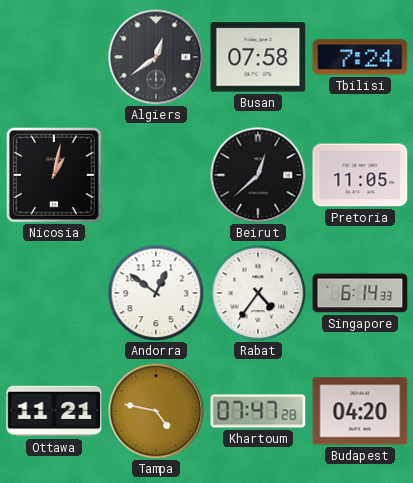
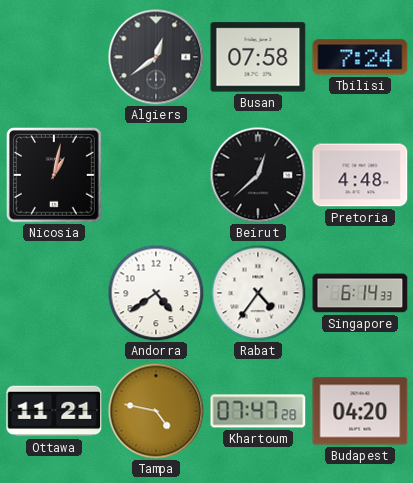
Pretoria: 11:05 -> 4:48
Andorra: 12:51 -> 4:39
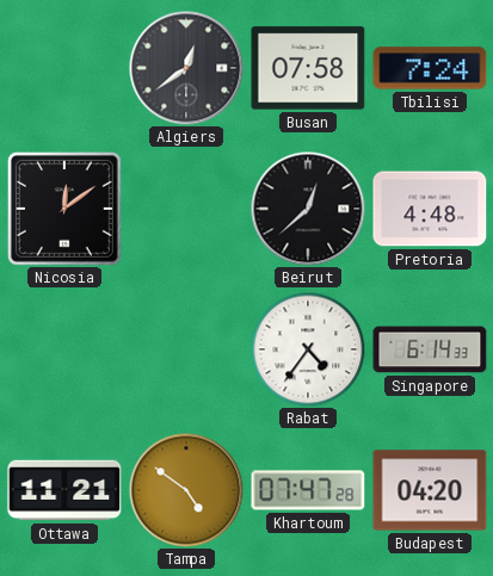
Nicosia: 1:02 -> 12:09
Andorra: 4:39 -> none
Tampa: 4:47 -> 4:51
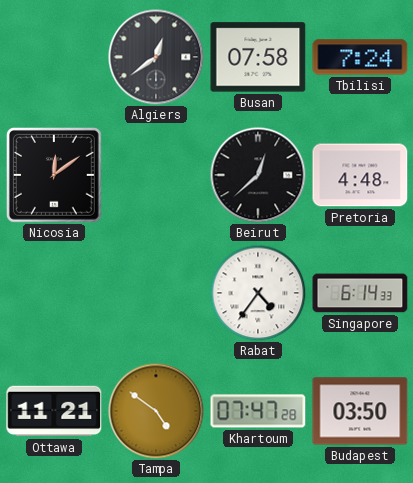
Budapest: 04:20 -> 03:50
